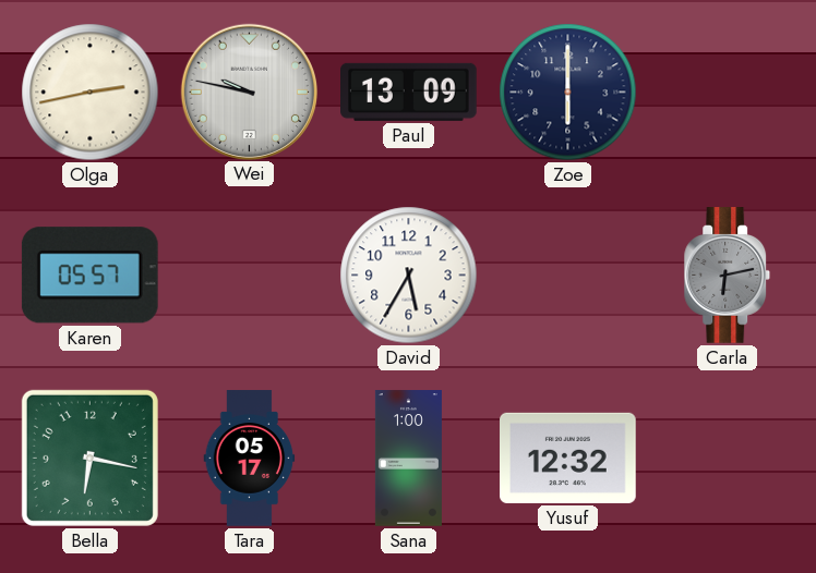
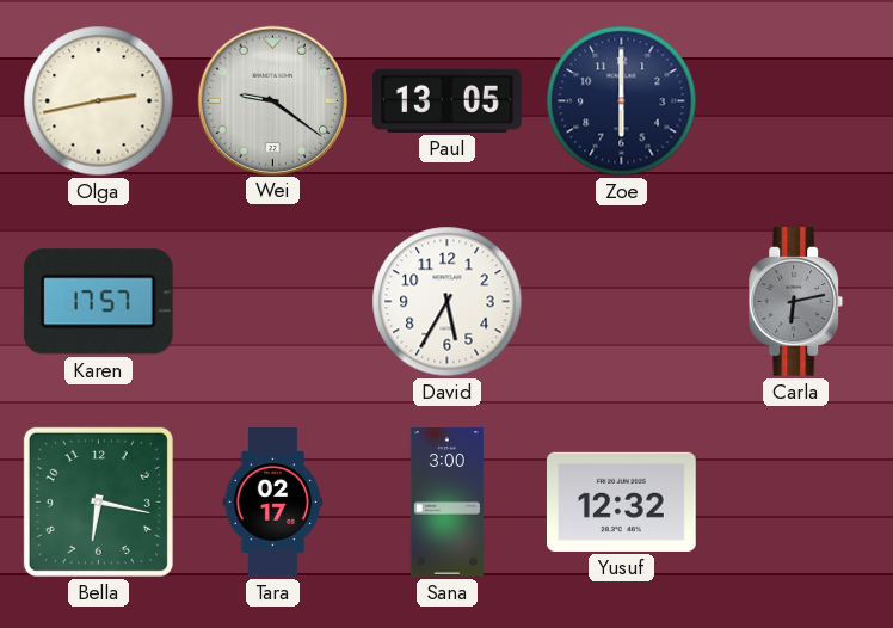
Wei: 9:47 -> 9:21
Paul: 13:09 -> 13:05
Karen: 05:57 -> 17:57
Tara: 05:17 -> 02:17
Sana: 1:00 -> 3:00
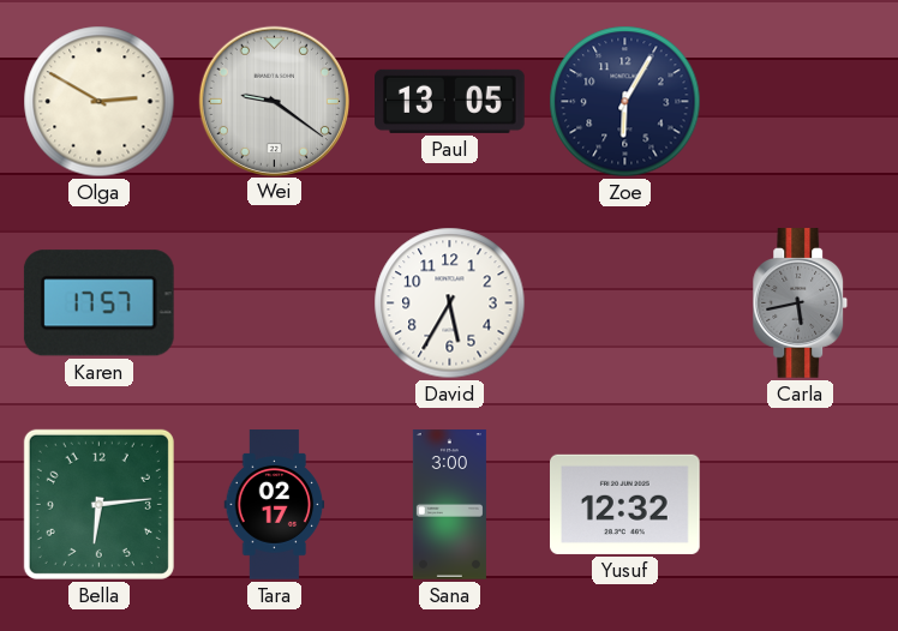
Olga: 2:43 -> 2:50
Zoe: 6:00 -> 6:05
Carla: 6:13 -> 5:43
Bella: 6:17 -> 6:14
